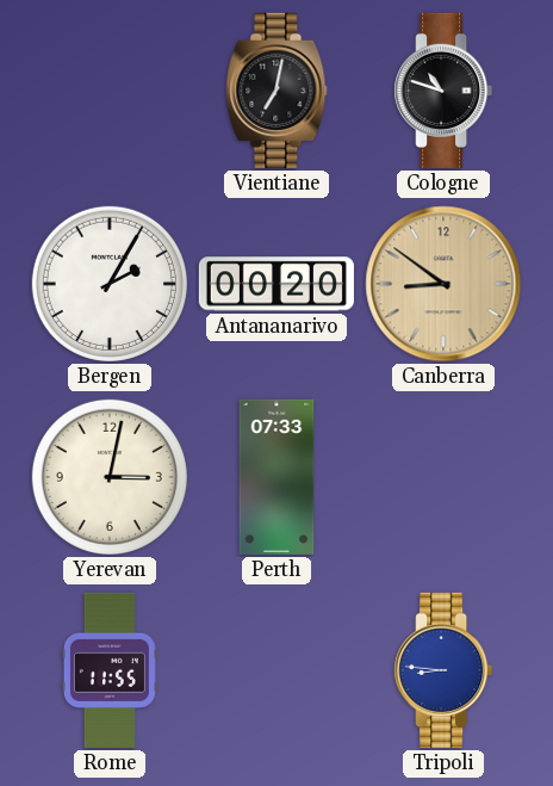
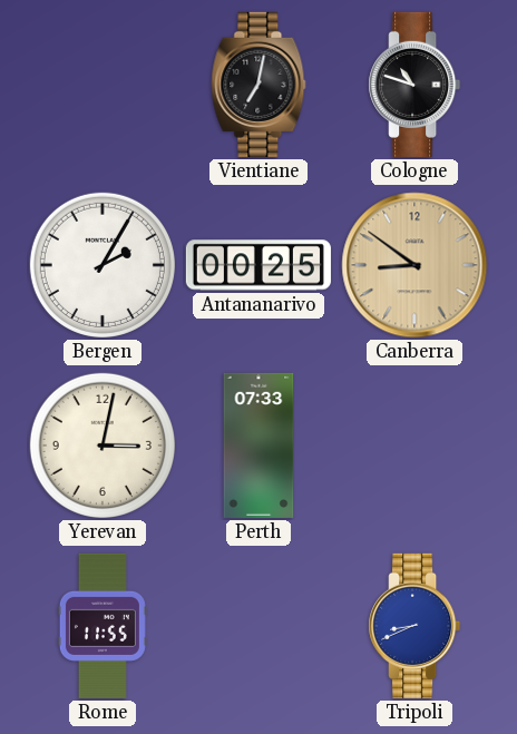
Antananarivo: 00:20 -> 00:25
Tripoli: 8:46 -> 8:41
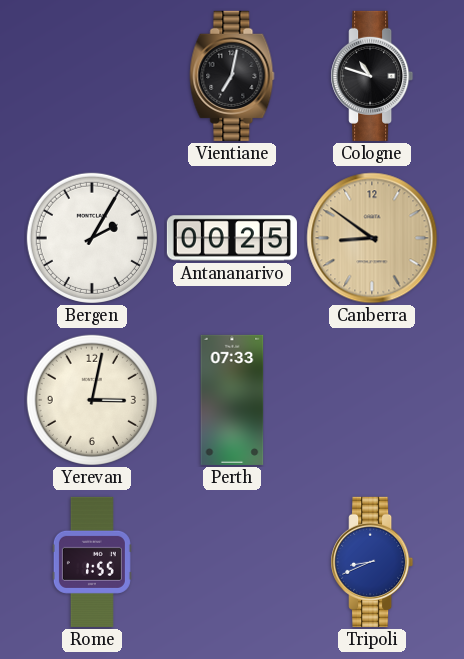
Rome: 11:55 -> 1:55
